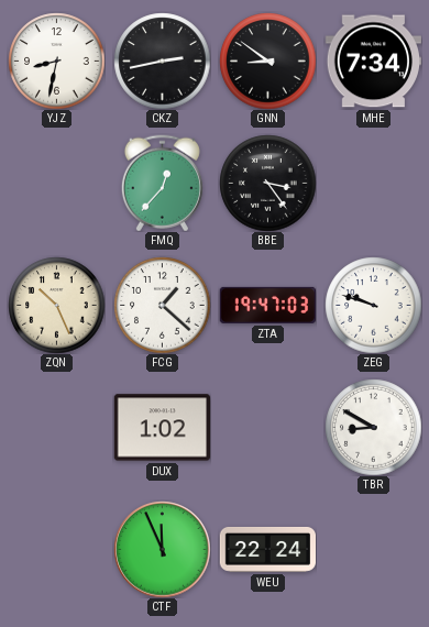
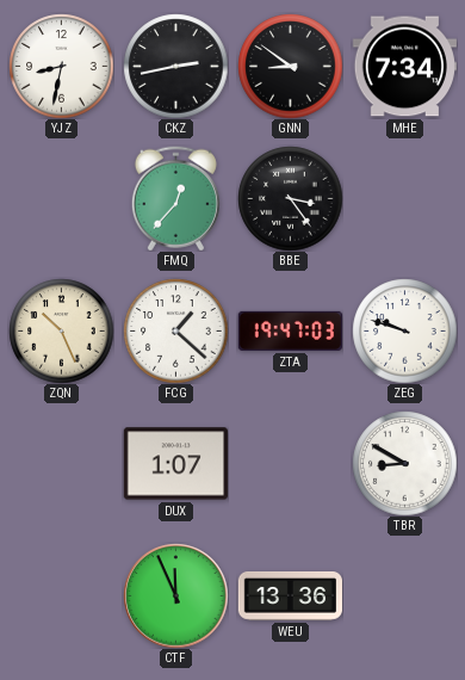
DUX: 1:02 -> 1:07
WEU: 22:24 -> 13:36
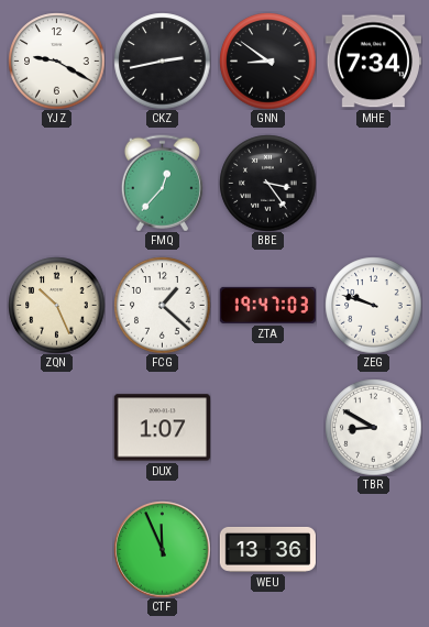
YJZ: 8:32 -> 9:20
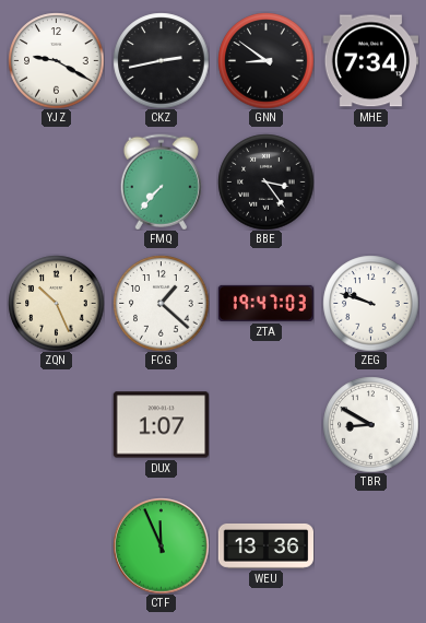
FMQ: 12:37 -> 7:37
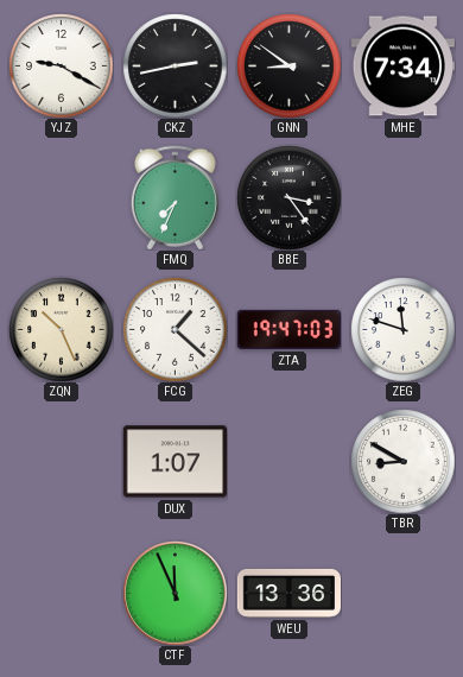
FMQ: 7:37 -> 7:34
ZEG: 9:48 -> 11:48
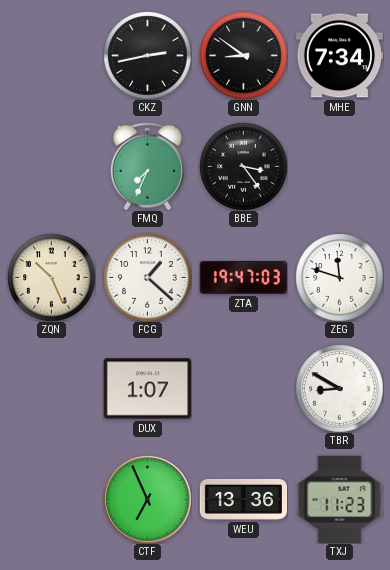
YJZ: 9:20 -> none
CTF: 11:56 -> 6:56
TXJ: none -> 11:23
